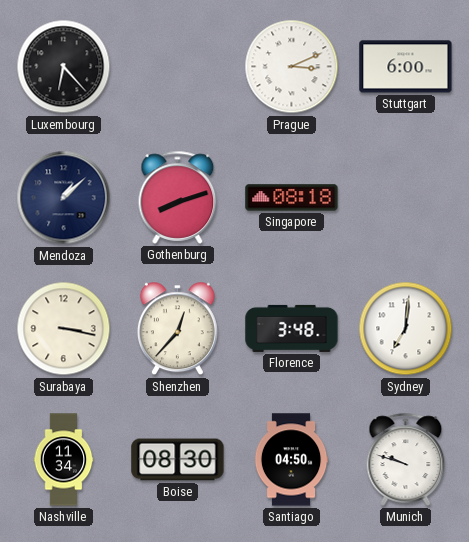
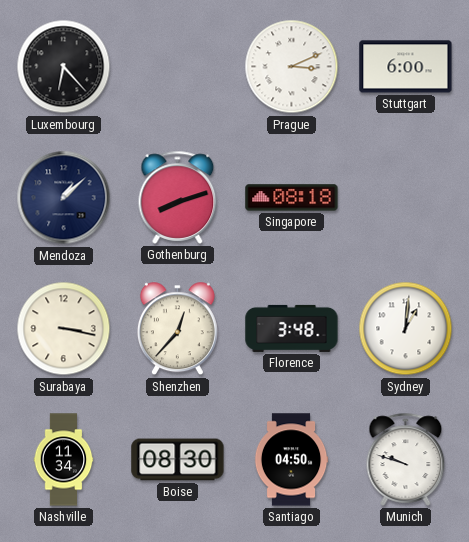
Sydney: 7:01 -> 1:01
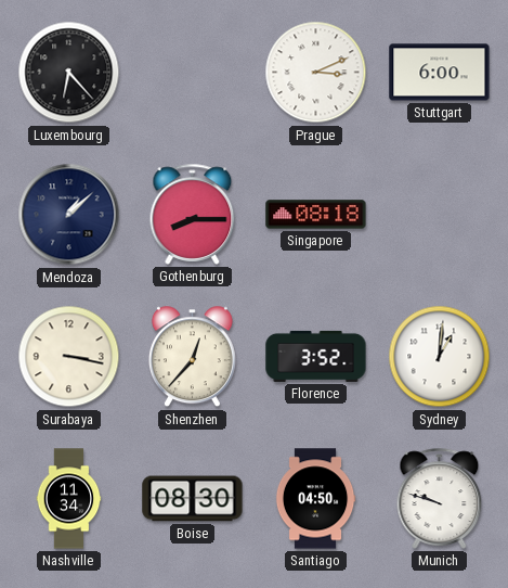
Gothenburg: 8:12 -> 8:15
Florence: 3:48 -> 3:52
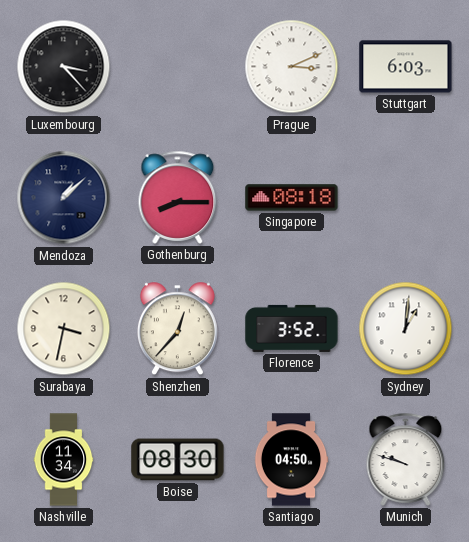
Luxembourg: 6:23 -> 3:23
Stuttgart: 6:00 -> 6:03
Surabaya: 3:17 -> 3:32
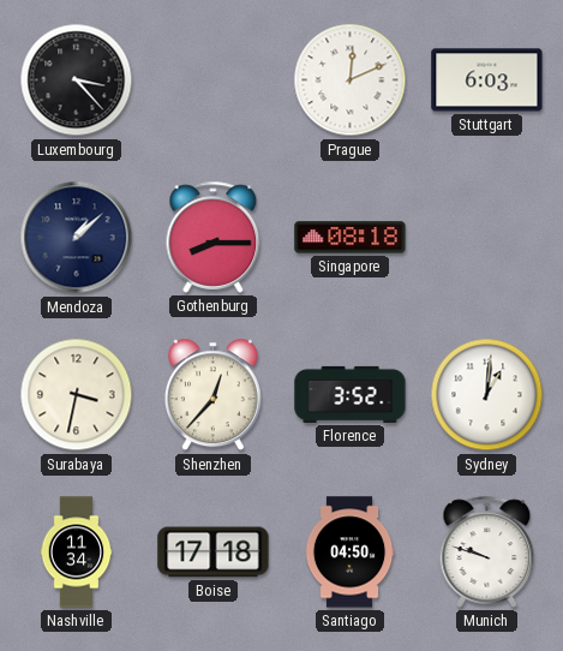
Prague: 3:11 -> 12:11
Boise: 08:30 -> 17:18
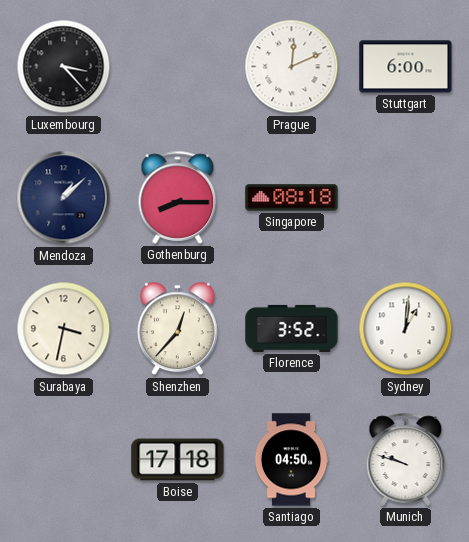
Stuttgart: 6:03 -> 6:00
Nashville: 11:34 -> none
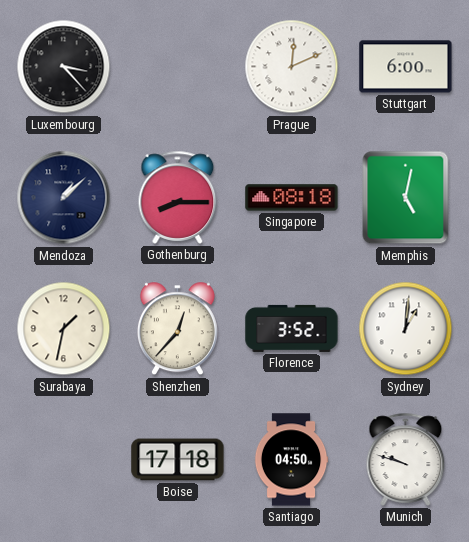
Memphis: none -> 5:02
Surabaya: 3:32 -> 1:32
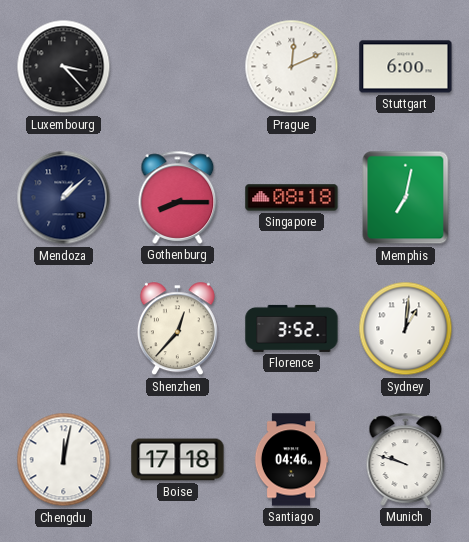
Memphis: 5:02 -> 7:02
Surabaya: 1:32 -> none
Chengdu: none -> 12:02
Santiago: 04:50 -> 04:46
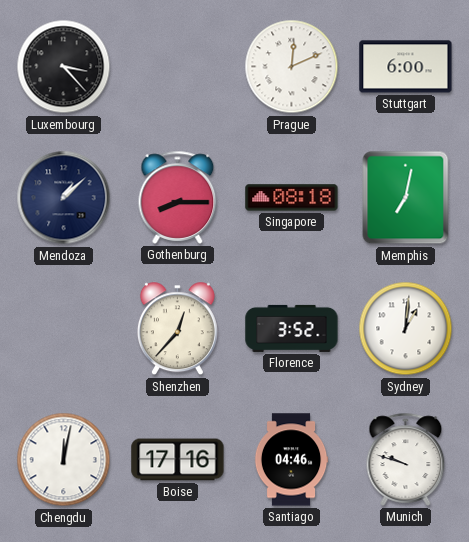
Boise: 17:18 -> 17:16
